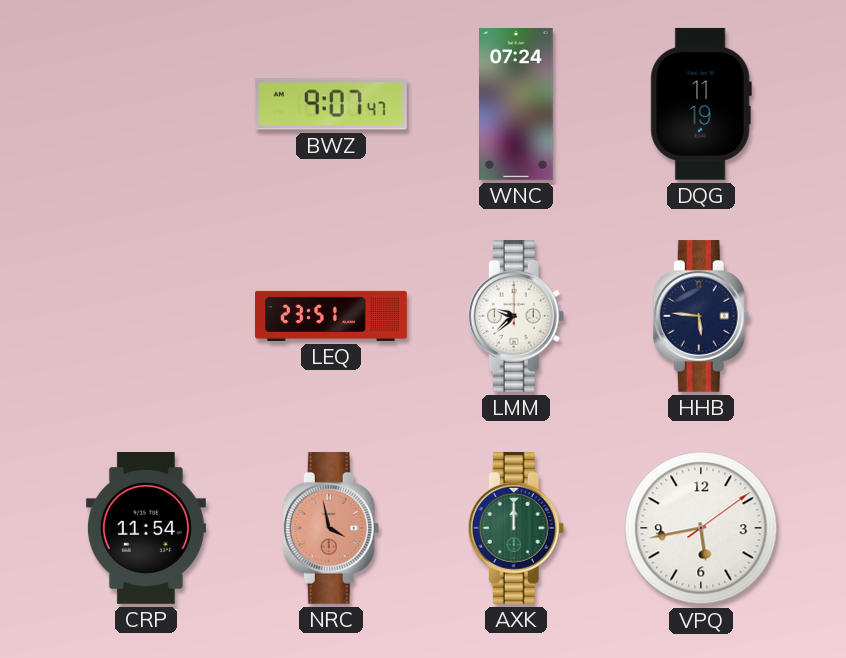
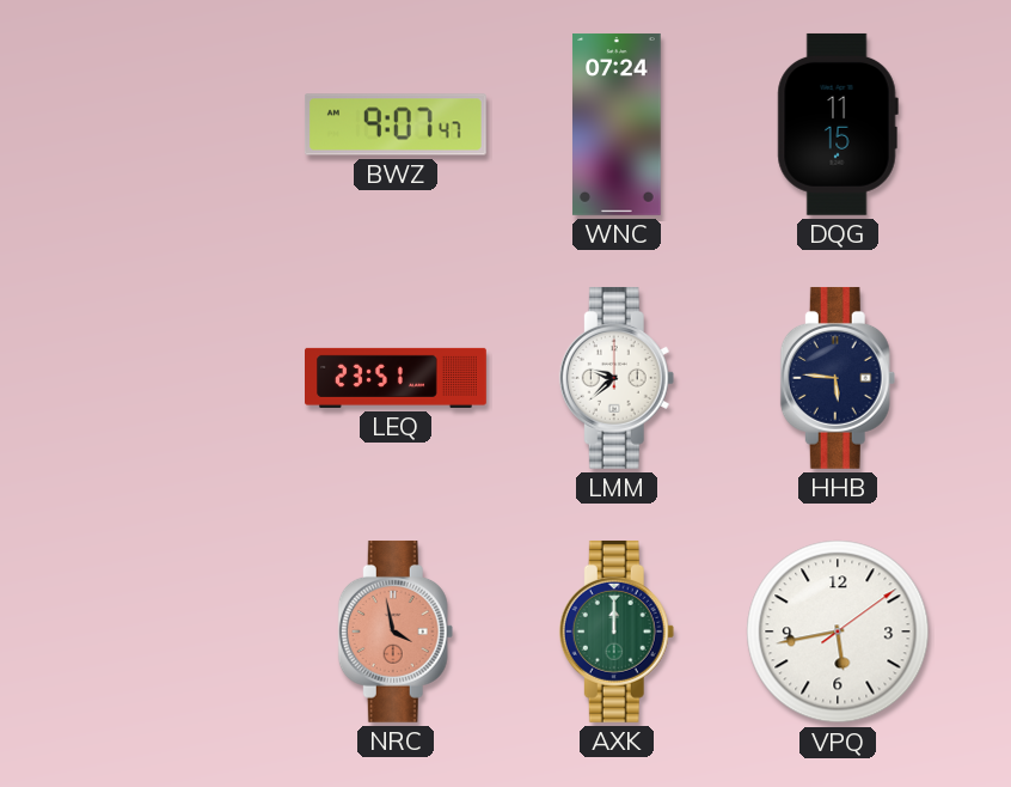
DQG: 11:19 -> 11:15
CRP: 11:54 -> none
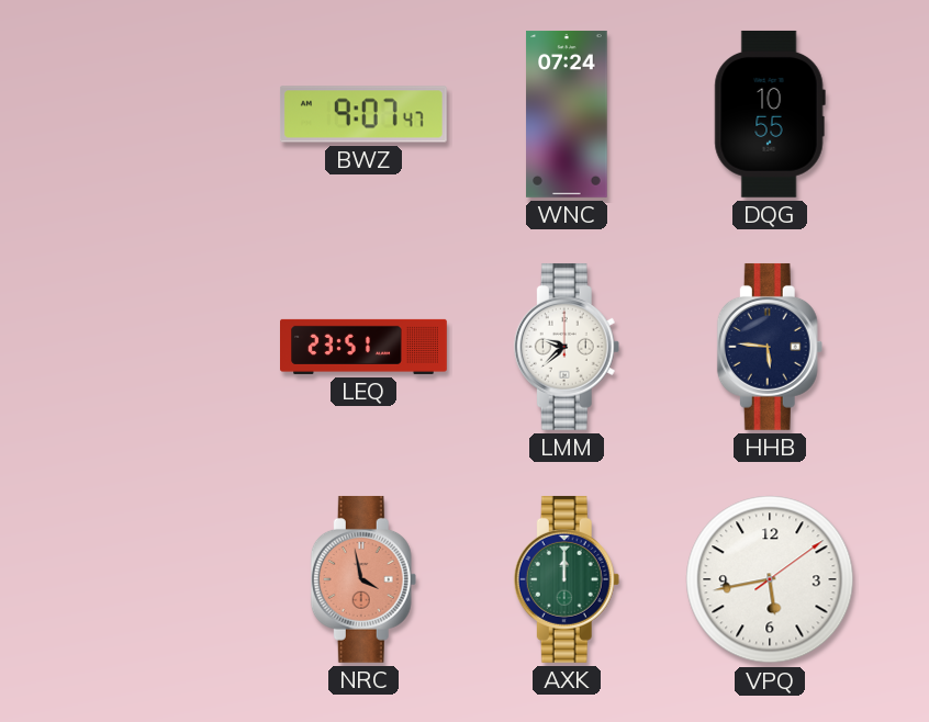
DQG: 11:15 -> 10:55
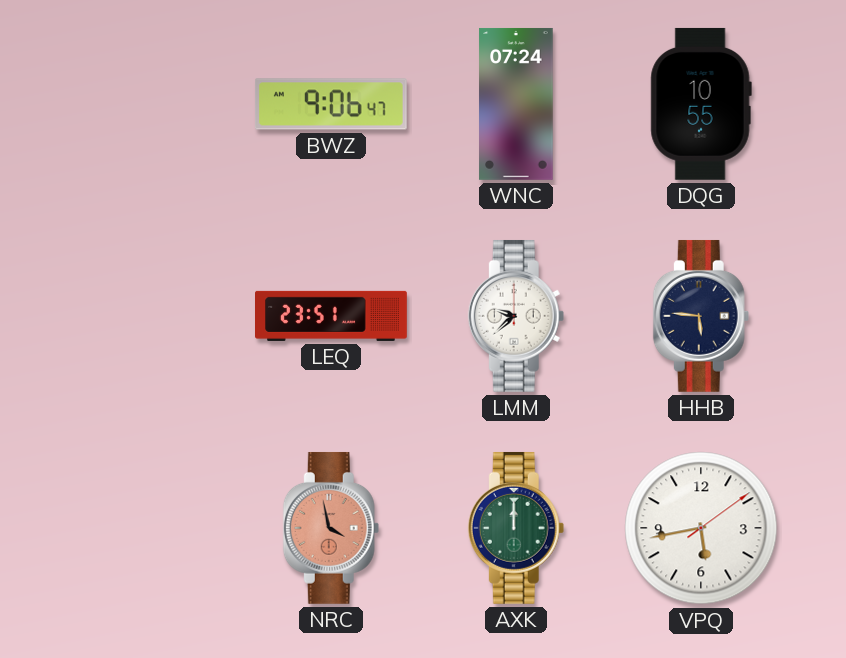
BWZ: 9:07 -> 9:06
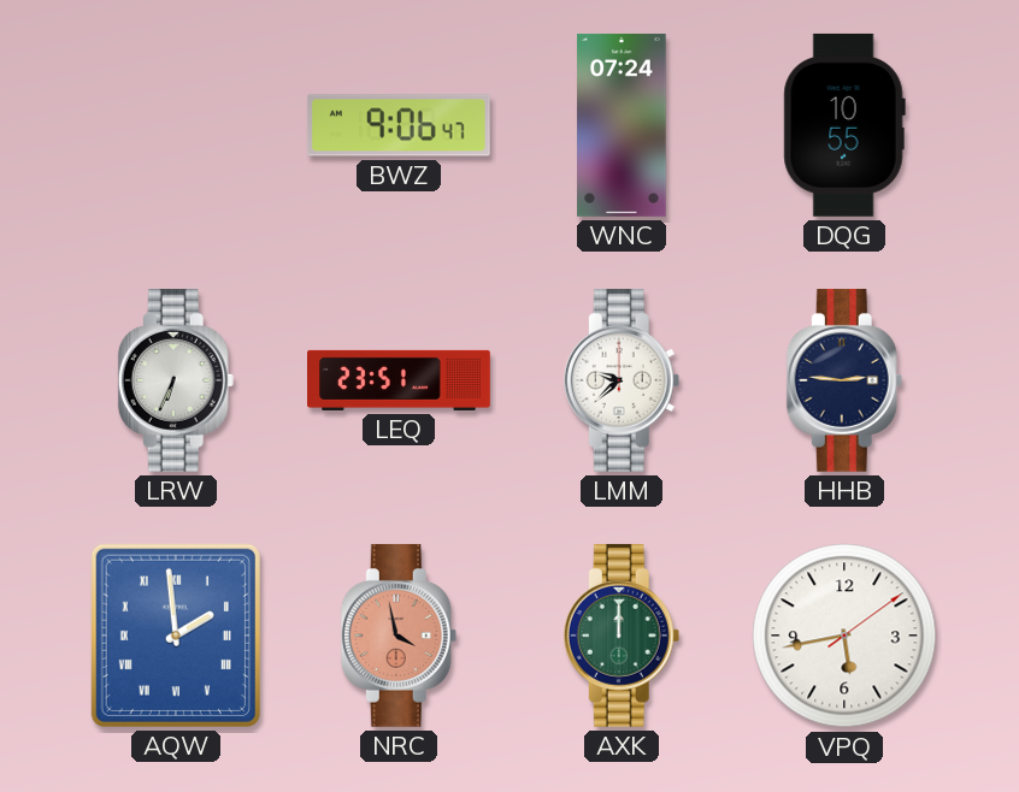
LRW: none -> 6:34
HHB: 5:46 -> 2:46
AQW: none -> 1:59
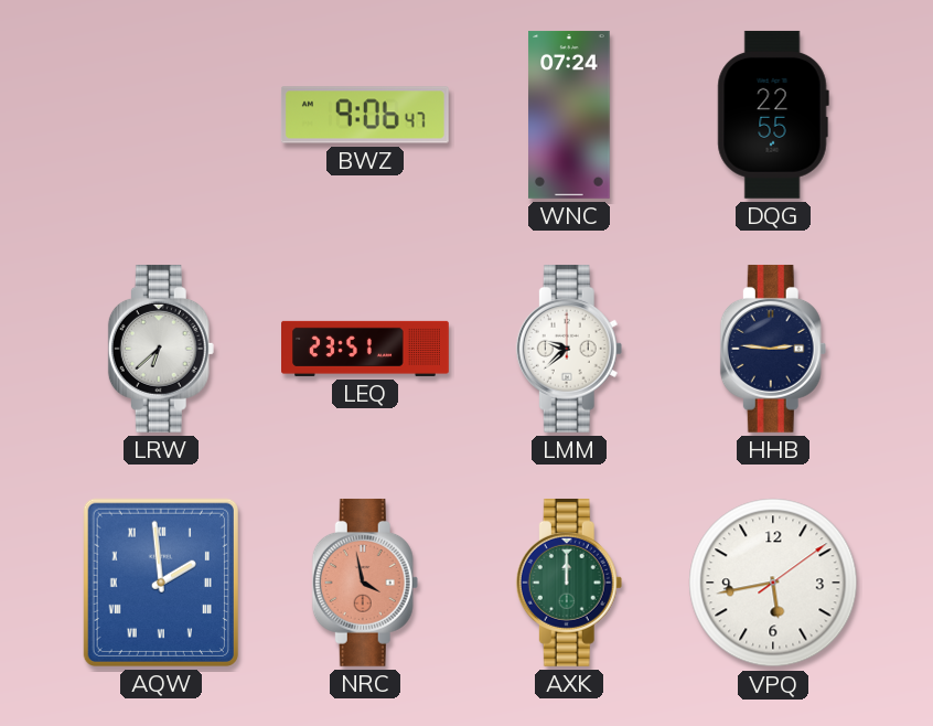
DQG: 10:55 -> 22:55
LRW: 6:34 -> 6:38
